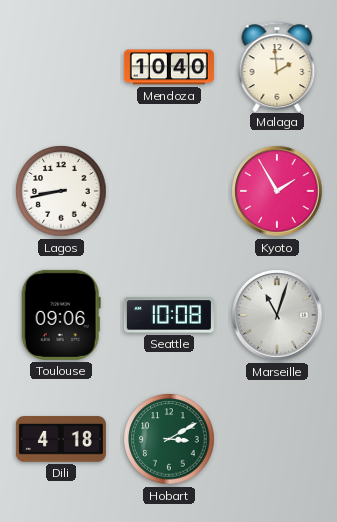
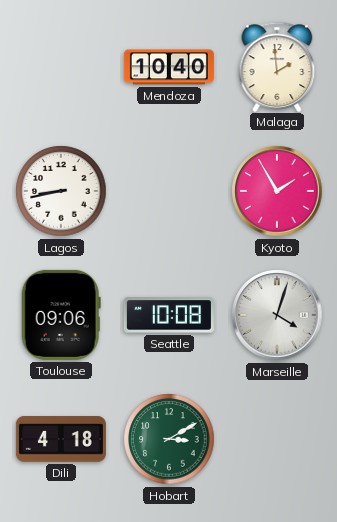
Marseille: 11:03 -> 4:03
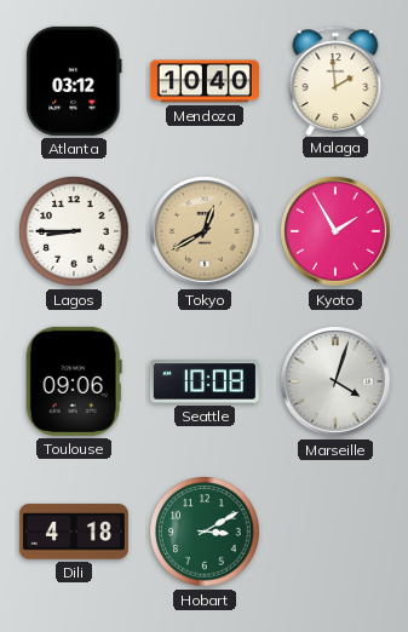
Atlanta: none -> 03:12
Lagos: 8:43 -> 8:45
Tokyo: none -> 12:40
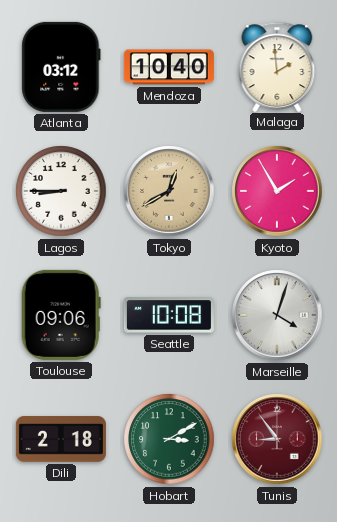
Dili: 4:18 -> 2:18
Tunis: none -> 8:54
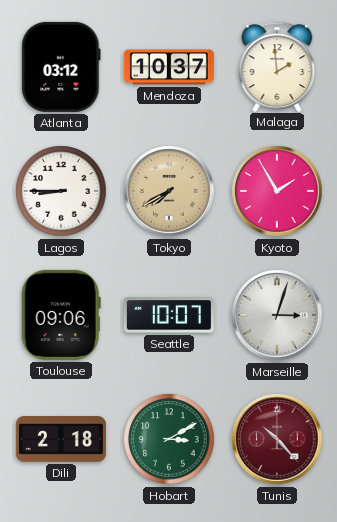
Mendoza: 10:40 -> 10:37
Tokyo: 12:40 -> 7:40
Seattle: 10:08 -> 10:07
Marseille: 4:03 -> 3:03
Tunis: 8:54 -> 10:23
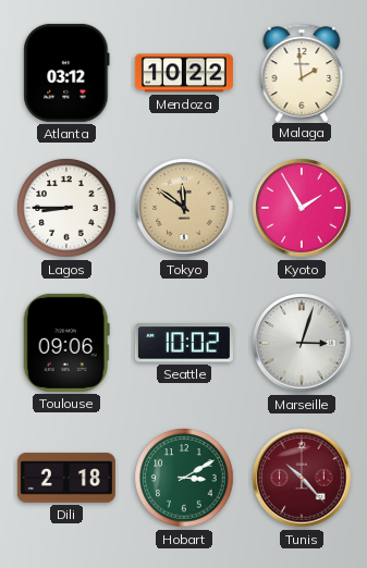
Mendoza: 10:37 -> 10:22
Tokyo: 7:40 -> 11:51
Seattle: 10:07 -> 10:02
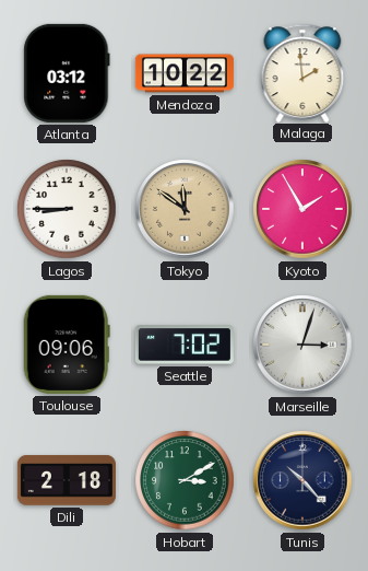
Seattle: 10:02 -> 7:02
Tunis dial: burgundy -> navy
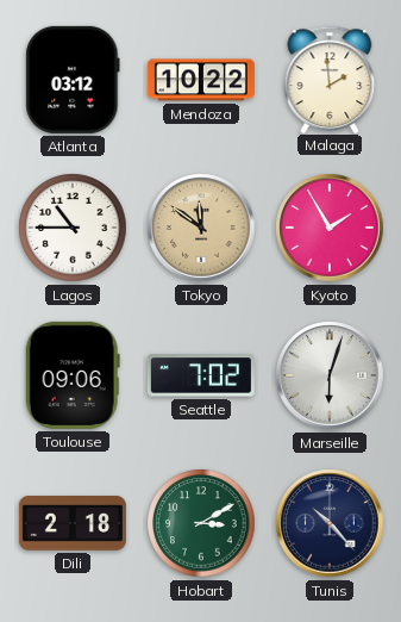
Lagos: 8:45 -> 10:45
Marseille: 3:03 -> 6:03
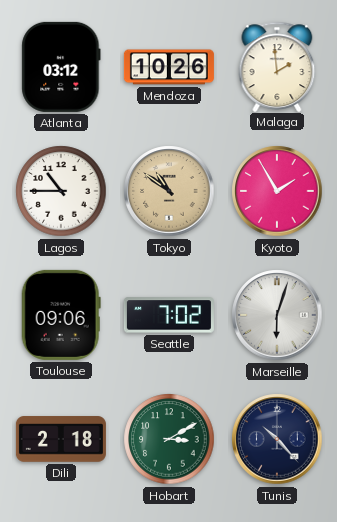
Mendoza: 10:22 -> 10:26
Tokyo: 11:51 -> 10:51
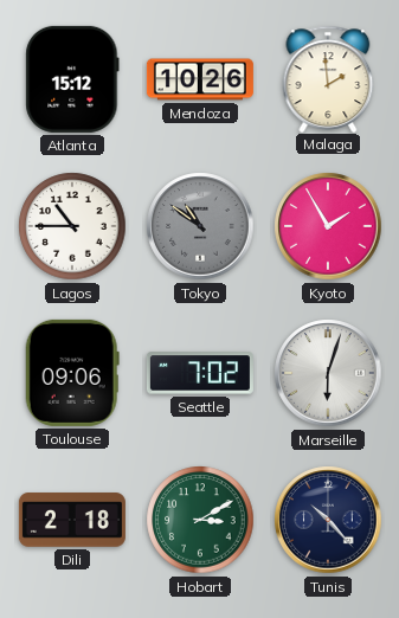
Atlanta: 03:12 -> 15:12
Tokyo dial: champagne -> grey
